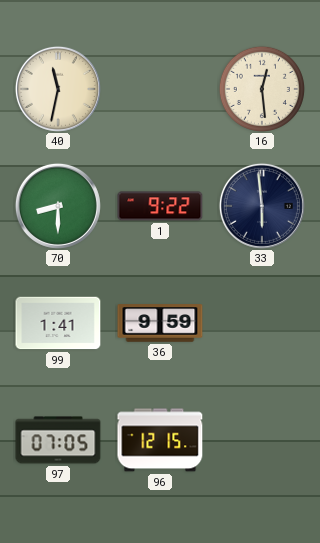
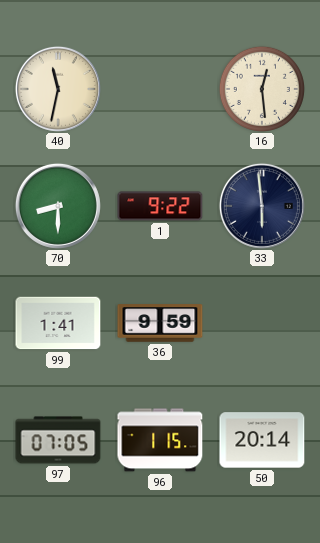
96: 12:15 -> 1:15
50: none -> 20:14
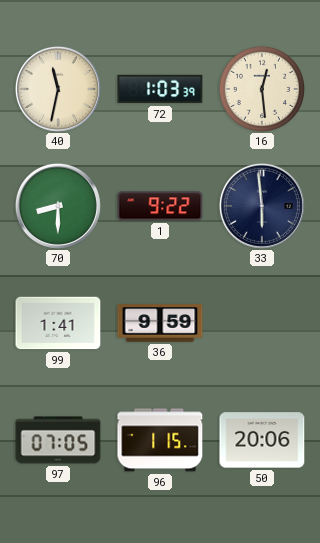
72: none -> 1:03
50: 20:14 -> 20:06
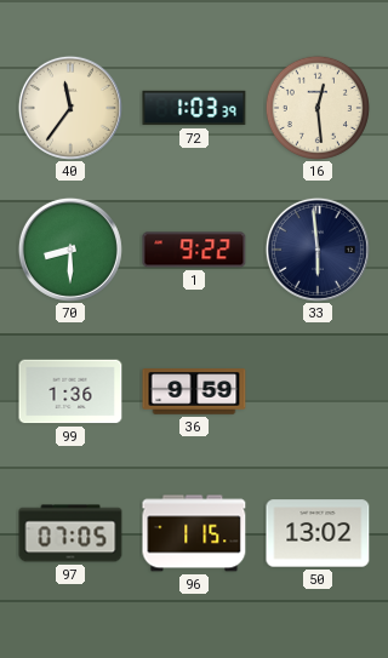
40: 11:32 -> 11:36
99: 1:41 -> 1:36
50: 20:06 -> 13:02
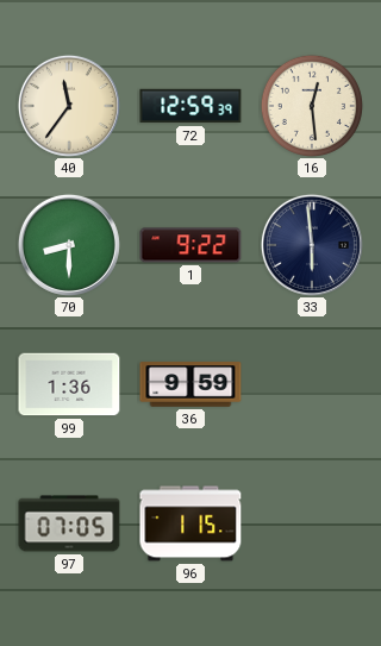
72: 1:03 -> 12:59
50: 13:02 -> none
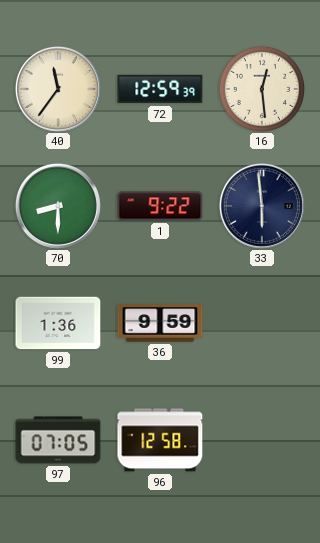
96: 1:15 -> 12:58
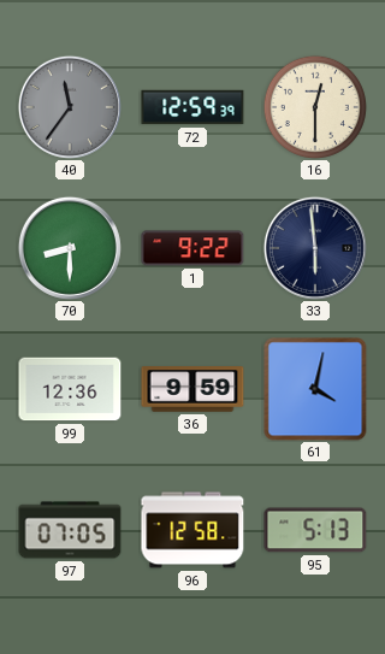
40 dial: cream -> grey
16: 12:29 -> 12:30
99: 1:36 -> 12:36
61: none -> 4:02
95: none -> 5:13
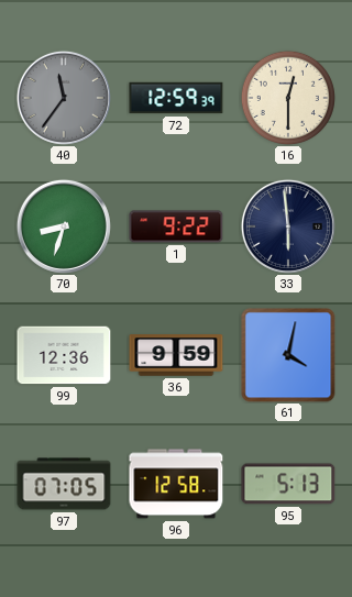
70: 8:30 -> 8:33
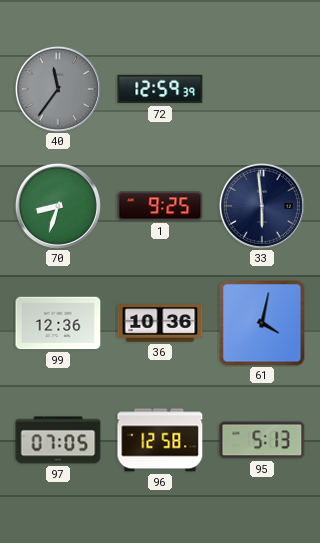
16: 12:30 -> none
1: 9:22 -> 9:25
36: 9:59 -> 10:36
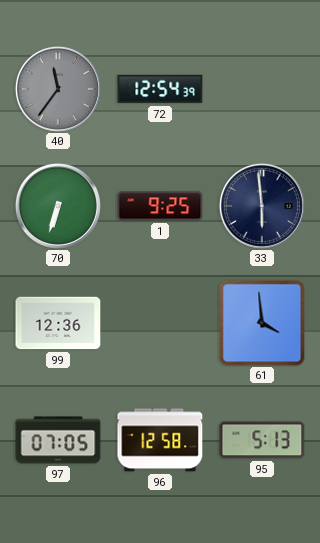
72: 12:59 -> 12:54
70: 8:33 -> 6:33
36: 10:36 -> none
61: 4:02 -> 3:59
